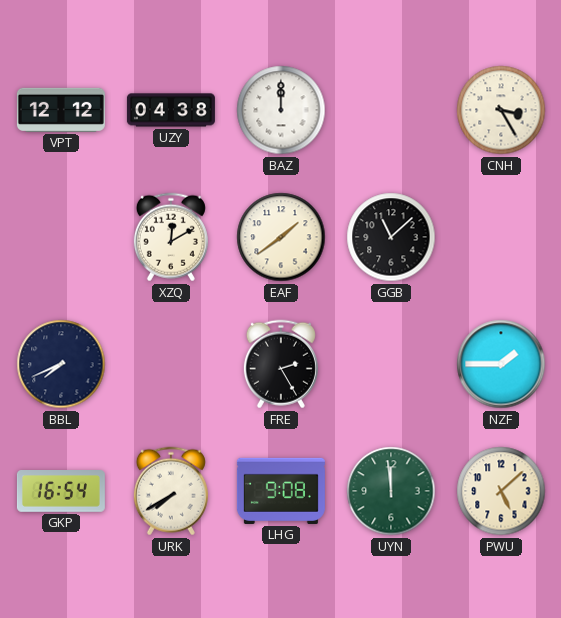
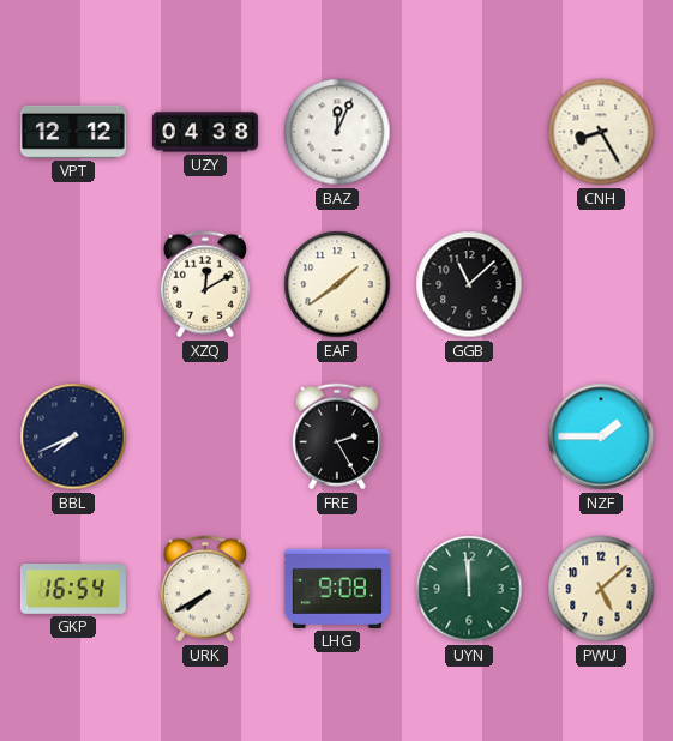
BAZ: 12:00 -> 12:04
CNH: 3:25 -> 8:25
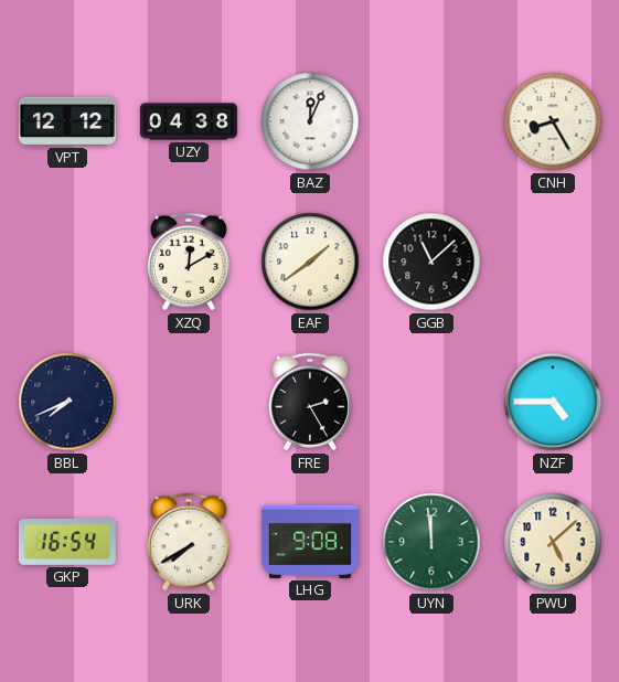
NZF: 1:45 -> 4:45
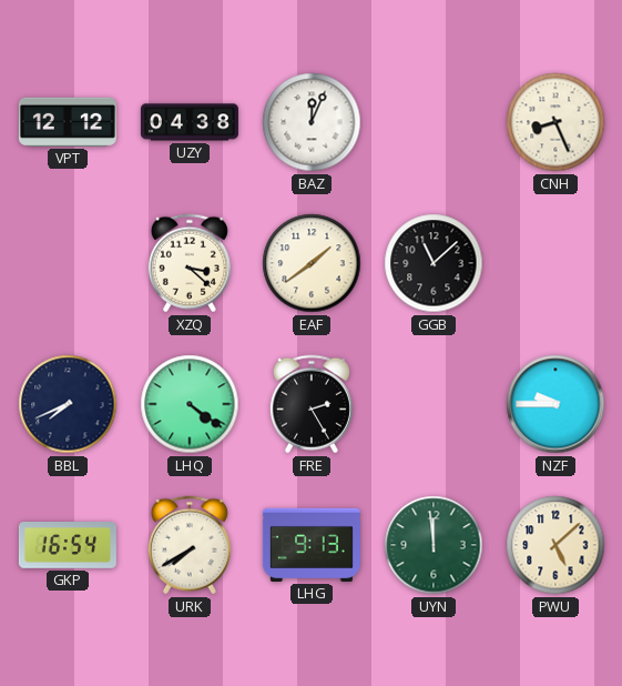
CNH: 8:25 -> 8:26
XZQ: 12:10 -> 3:22
LHQ: none -> 4:21
NZF: 4:45 -> 9:45
LHG: 9:08 -> 9:13
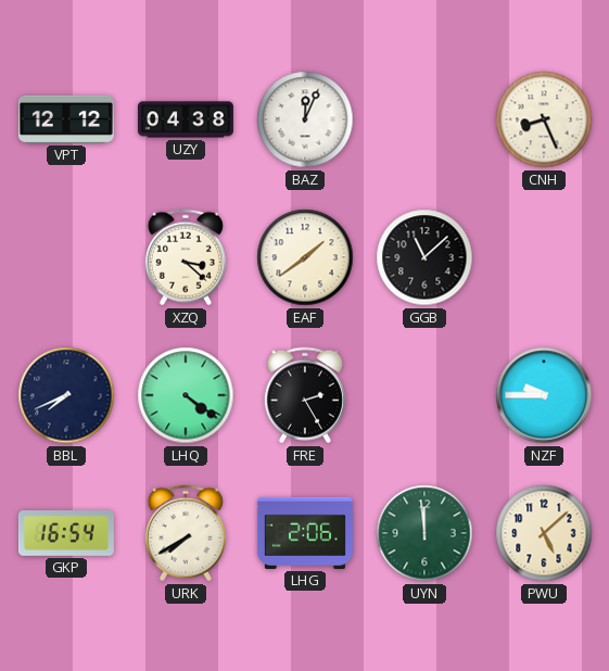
LHG: 9:13 -> 2:06
